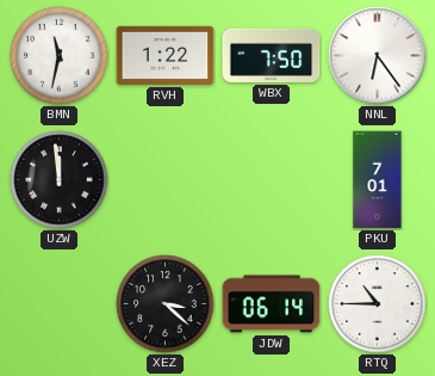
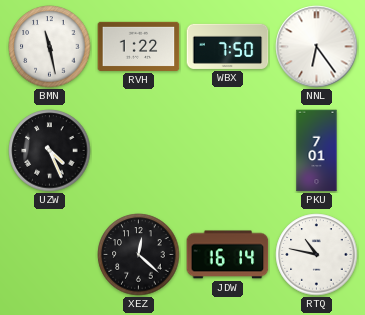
BMN: 11:32 -> 11:28
UZW: 11:59 -> 4:26
XEZ: 3:22 -> 12:22
JDW: 06:14 -> 16:14
RTQ: 10:45 -> 10:47
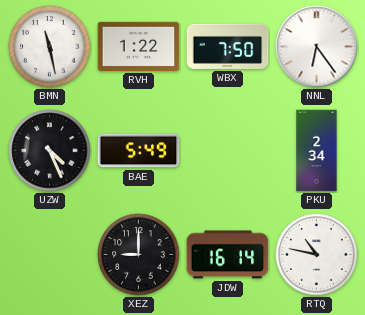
BAE: none -> 5:49
PKU: 7:01 -> 2:34
XEZ: 12:22 -> 9:00
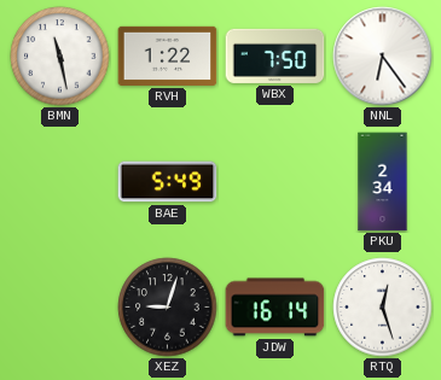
UZW: 4:26 -> none
XEZ: 9:00 -> 9:03
RTQ: 10:47 -> 12:27
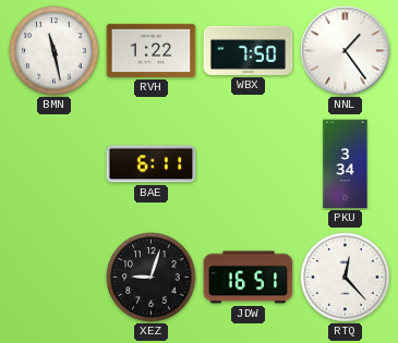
NNL: 6:24 -> 1:24
BAE: 5:49 -> 6:11
PKU: 2:34 -> 3:34
JDW: 16:14 -> 16:51
RTQ: 12:27 -> 12:23
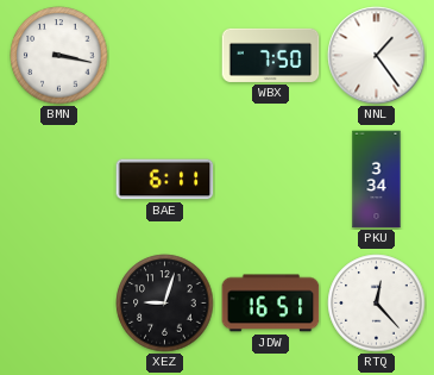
BMN: 11:28 -> 3:17
RVH: 1:22 -> none
